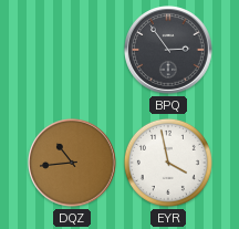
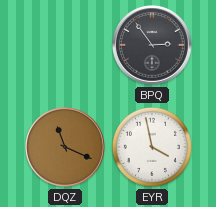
DQZ: 10:44 -> 11:19
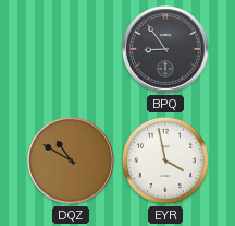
BPQ: 2:54 -> 8:54
DQZ: 11:19 -> 10:50
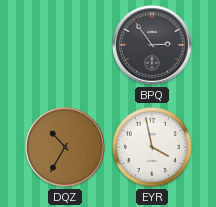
BPQ: 8:54 -> 2:54
DQZ: 10:50 -> 10:35
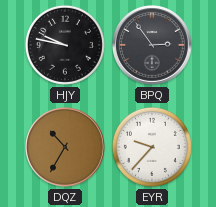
HJY: none -> 9:47
EYR: 3:58 -> 9:37
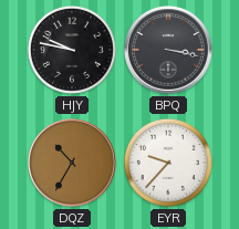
BPQ: 2:54 -> 3:17
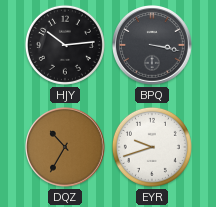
HJY: 9:47 -> 10:14
EYR: 9:37 -> 9:42
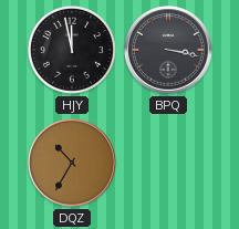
HJY: 10:14 -> 11:58
EYR: 9:42 -> none
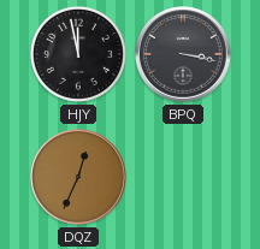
DQZ: 10:35 -> 12:34
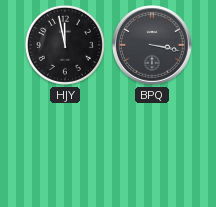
DQZ: 12:34 -> none
